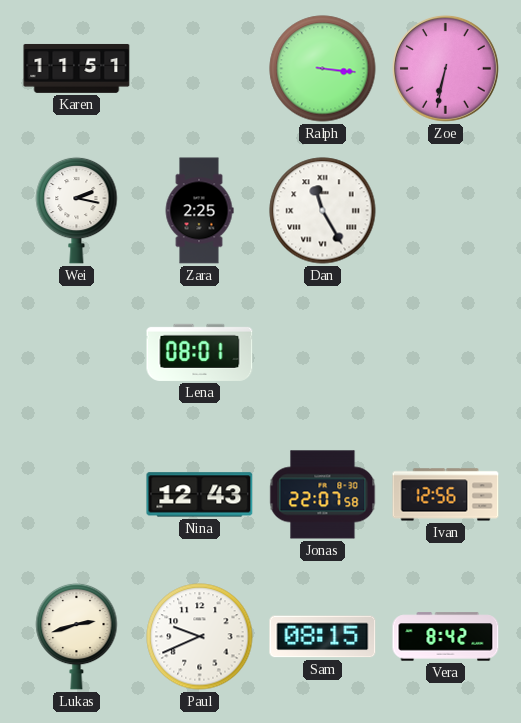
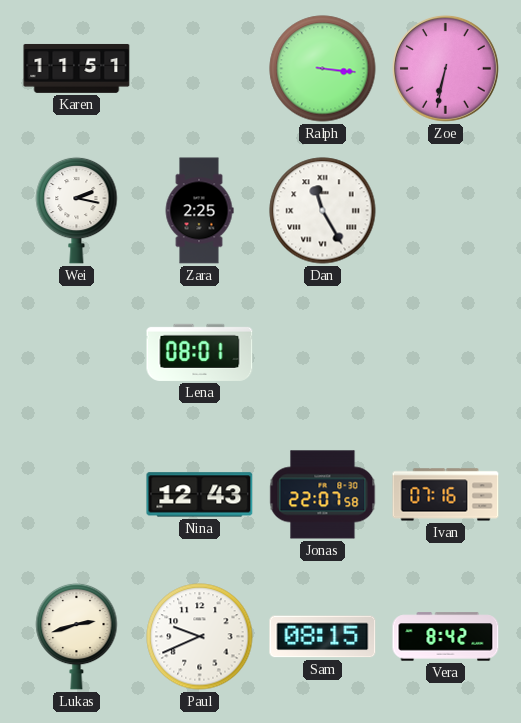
Ivan: 12:56 -> 07:16
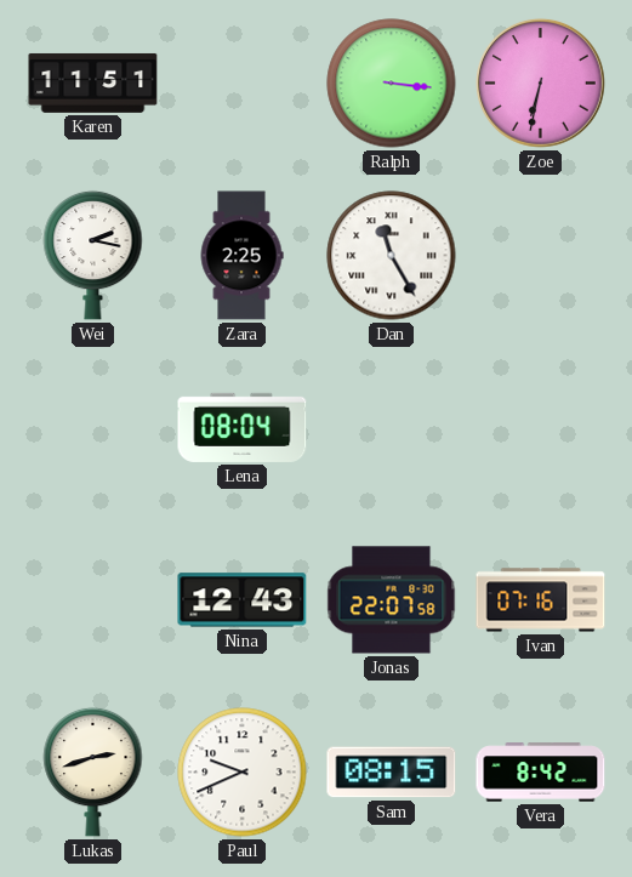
Lena: 08:01 -> 08:04
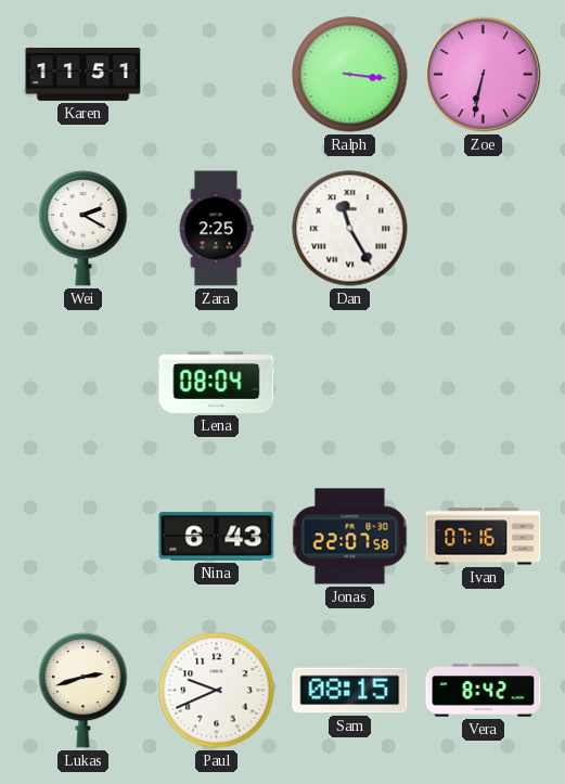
Wei: 2:17 -> 2:20
Nina: 12:43 -> 6:43
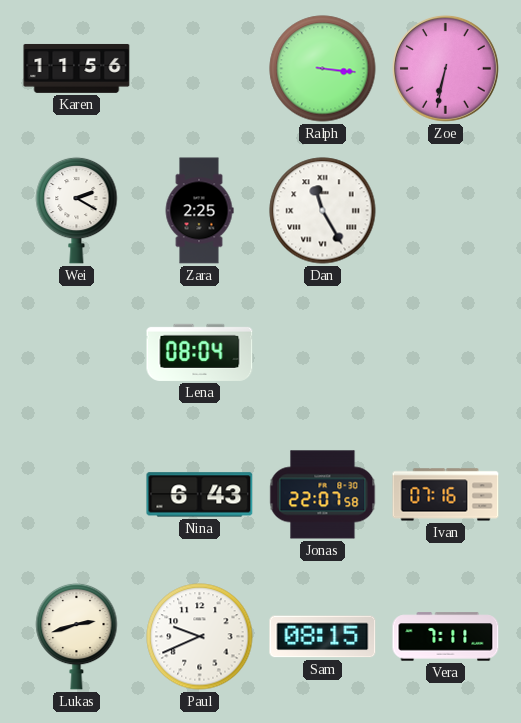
Karen: 11:51 -> 11:56
Vera: 8:42 -> 7:11
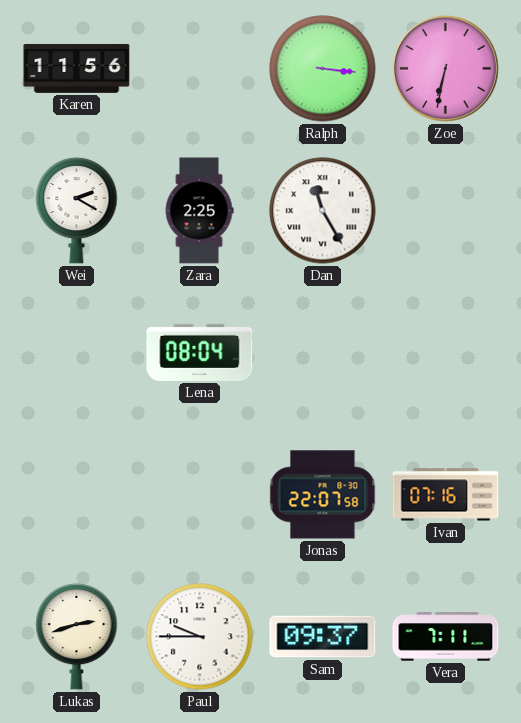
Nina: 6:43 -> none
Paul: 9:41 -> 9:45
Sam: 08:15 -> 09:37
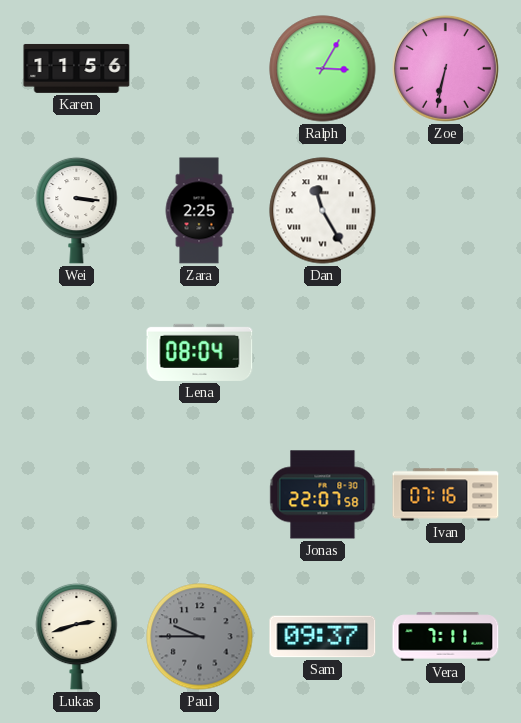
Ralph: 3:16 -> 3:05
Wei: 2:20 -> 3:16
Paul dial: white -> grey
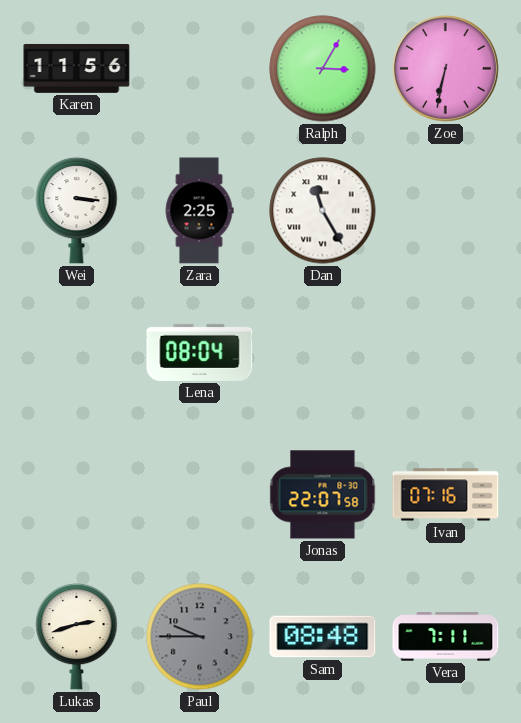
Sam: 09:37 -> 08:48
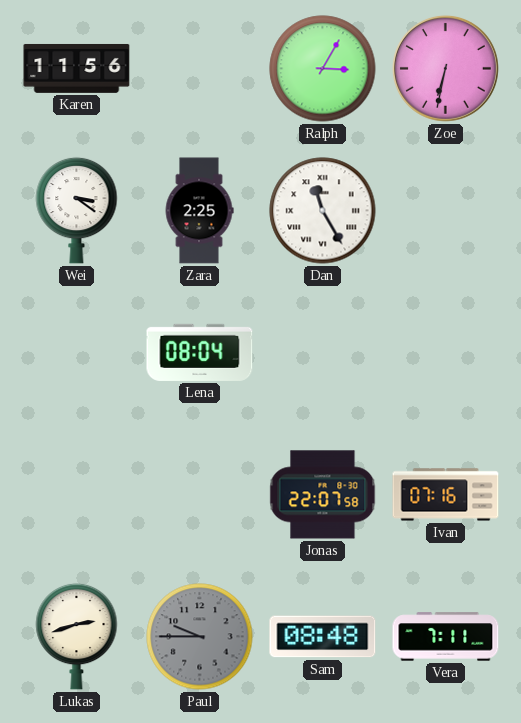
Wei: 3:16 -> 3:21
